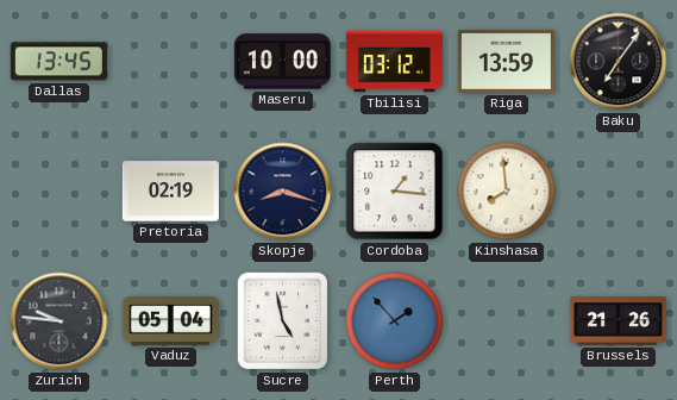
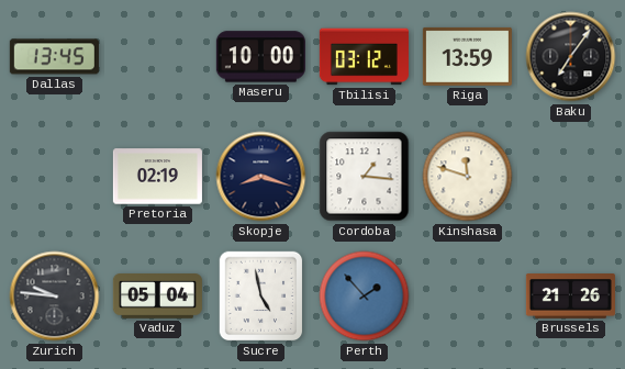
Kinshasa: 7:59 -> 11:48
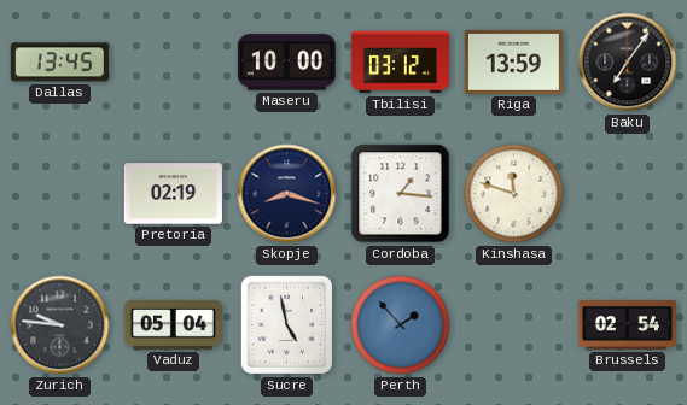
Brussels: 21:26 -> 02:54
